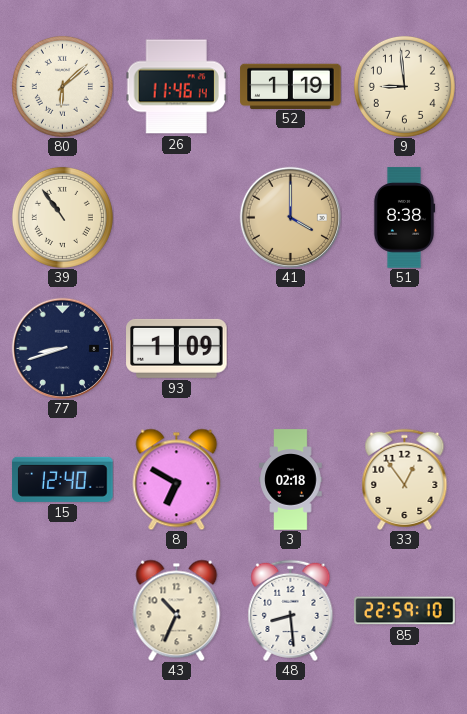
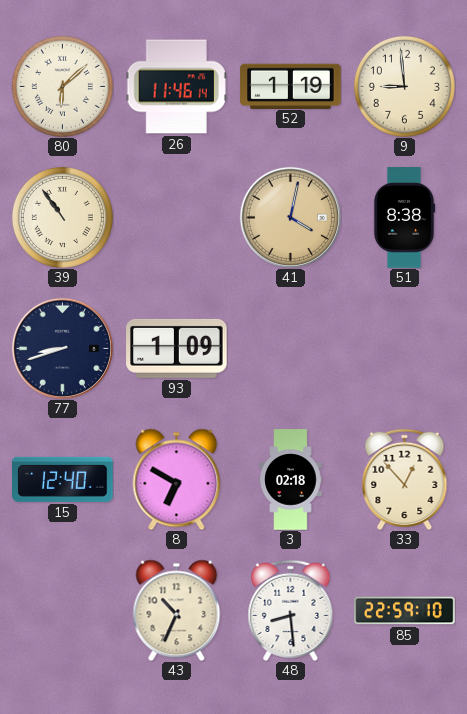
41: 4:00 -> 4:02
33: 12:54 -> 12:53
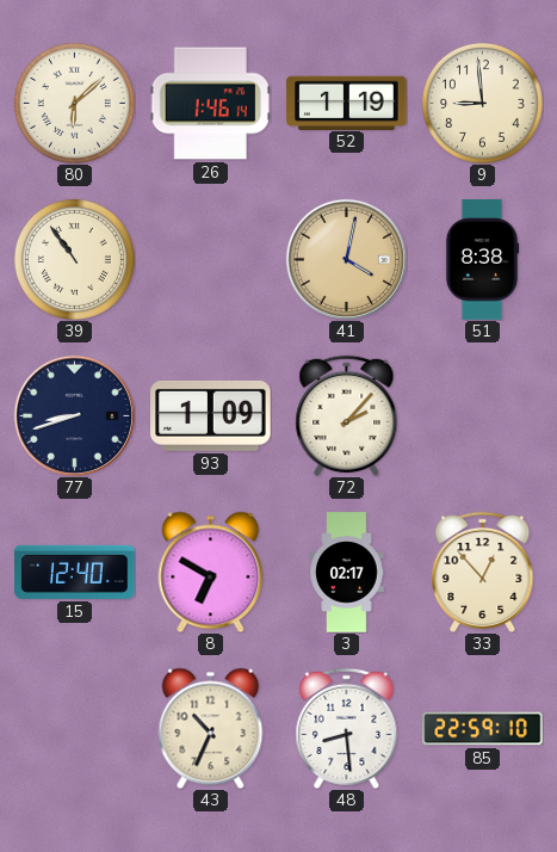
26: 11:46 -> 1:46
72: none -> 2:07
3: 02:18 -> 02:17
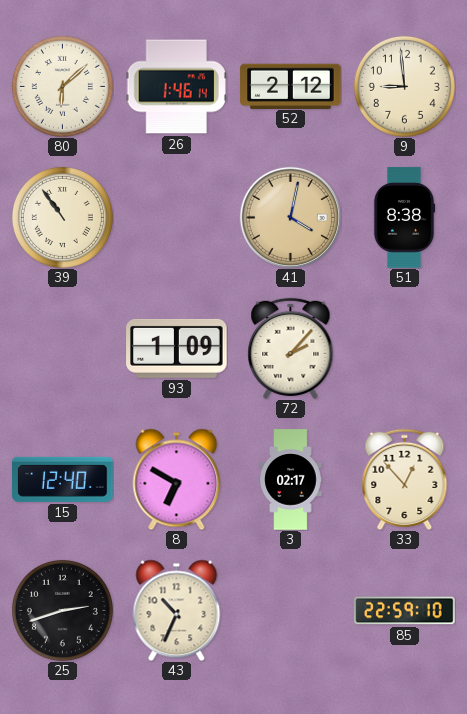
52: 1:19 -> 2:12
77: 8:42 -> none
25: none -> 2:42
48: 8:29 -> none
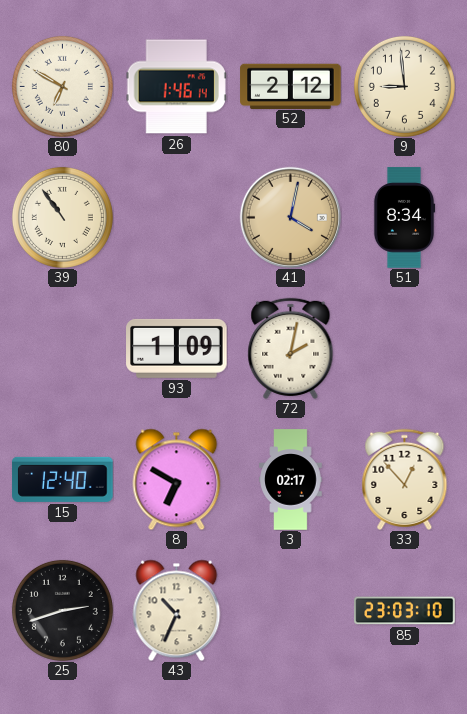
80: 6:08 -> 6:50
51: 8:38 -> 8:34
72: 2:07 -> 2:02
85: 22:59 -> 23:03
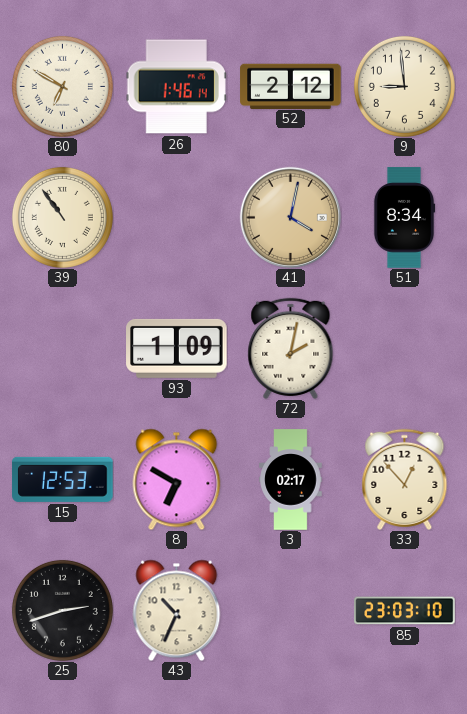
15: 12:40 -> 12:53
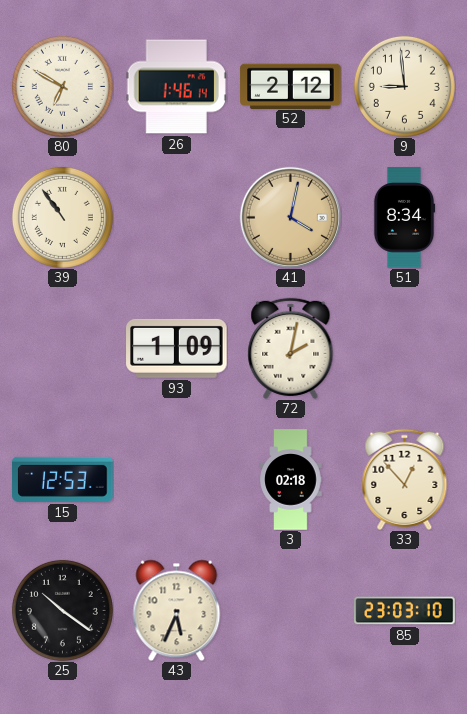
8: 6:50 -> none
3: 02:17 -> 02:18
25: 2:42 -> 10:21
43: 10:34 -> 5:34
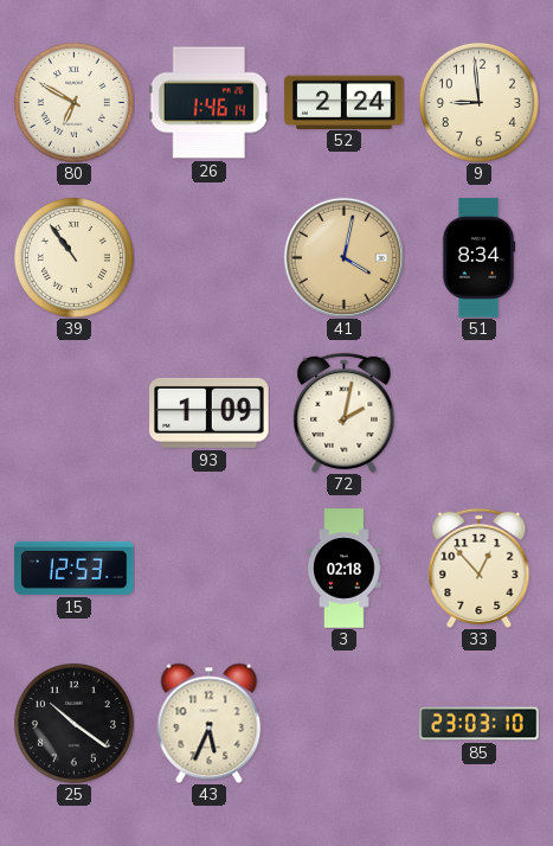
52: 2:12 -> 2:24
